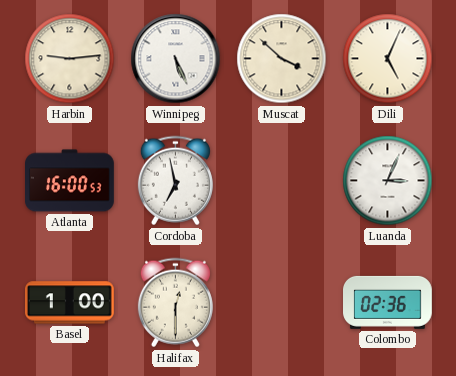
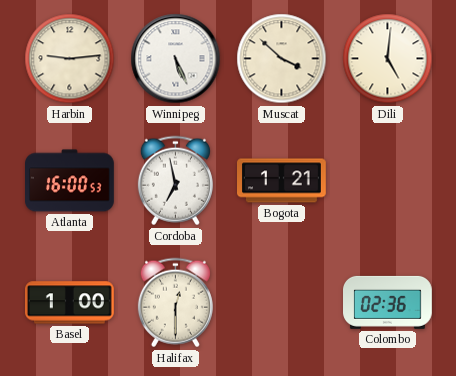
Dili: 5:04 -> 5:01
Bogota: none -> 1:21
Luanda: 3:04 -> none
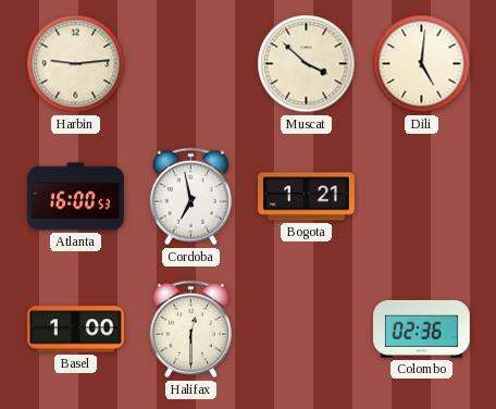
Winnipeg: 5:26 -> none
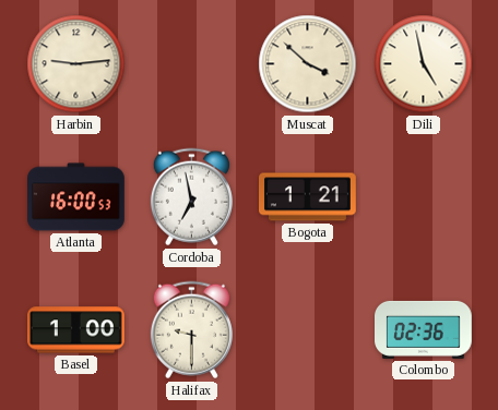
Dili: 5:01 -> 4:58
Halifax: 12:30 -> 9:30
